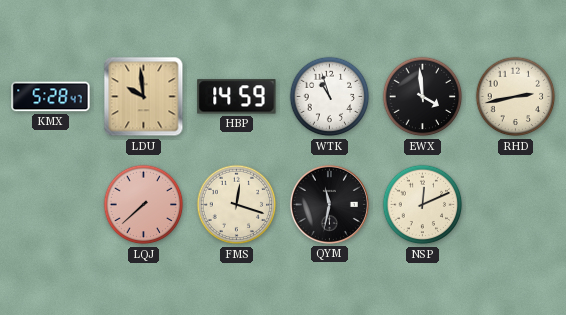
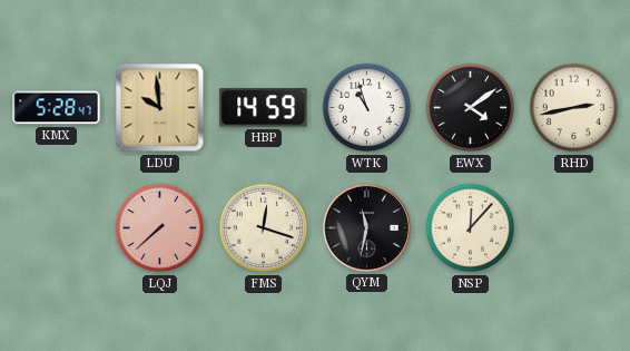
EWX: 3:59 -> 4:09
NSP: 12:11 -> 12:07
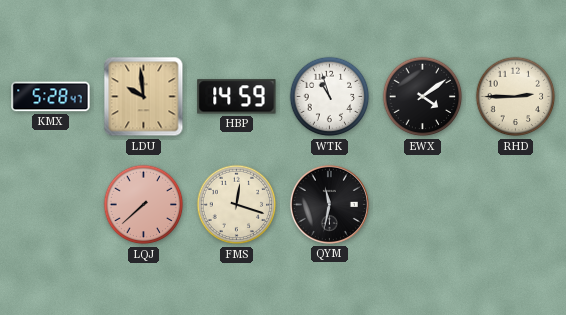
RHD: 2:43 -> 2:45
NSP: 12:07 -> none
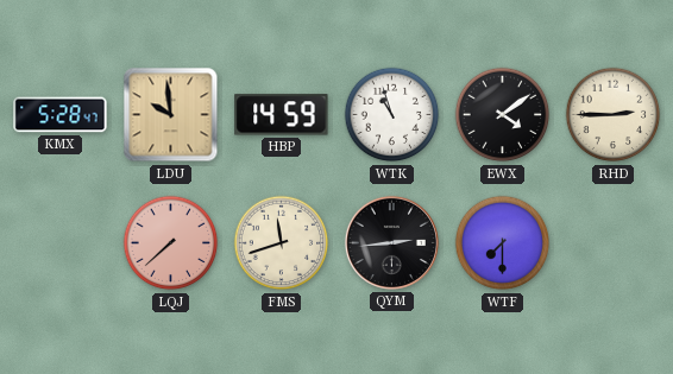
FMS: 12:18 -> 11:42
QYM: 11:32 -> 2:44
WTF: none -> 7:30
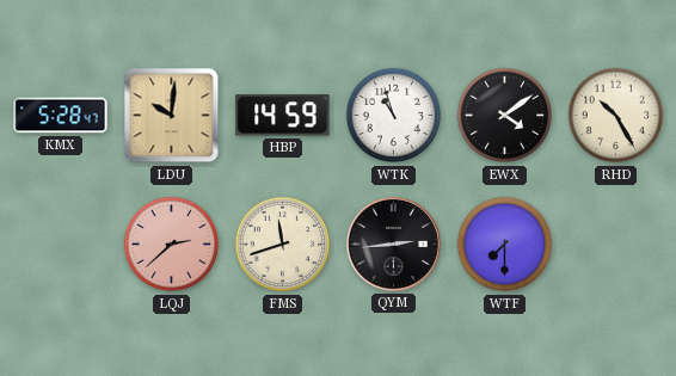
LDU: 9:59 -> 10:01
RHD: 2:45 -> 10:25
LQJ: 7:38 -> 2:38
